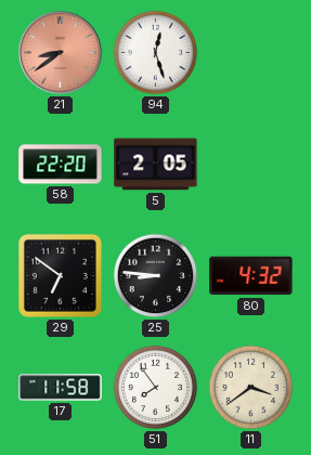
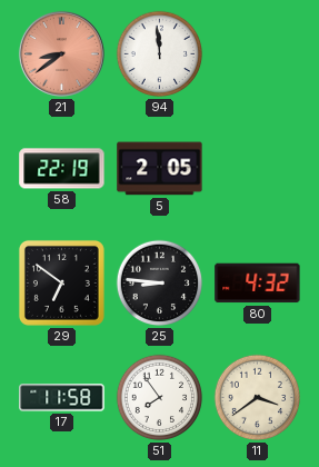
94: 12:27 -> 11:59
58: 22:20 -> 22:19
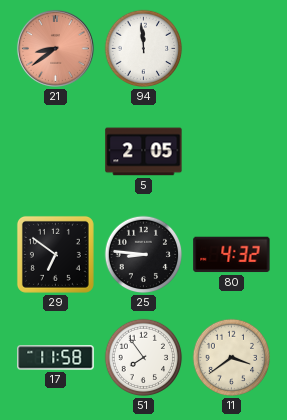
58: 22:19 -> none
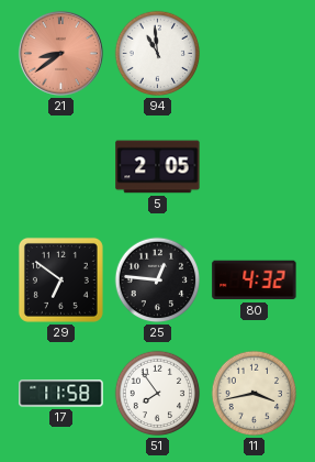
94: 11:59 -> 10:59
25: 8:46 -> 12:46
11: 3:39 -> 3:43
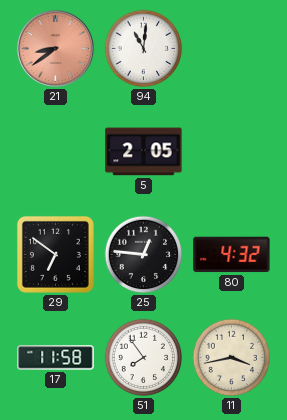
94: 10:59 -> 11:01
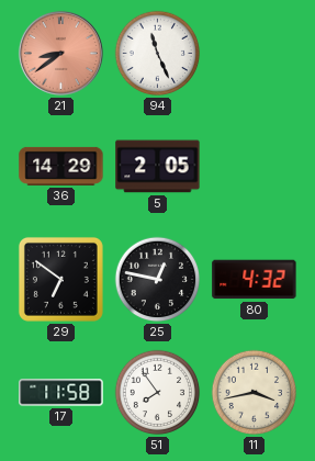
94: 11:01 -> 11:26
36: none -> 14:29
25: 12:46 -> 12:47
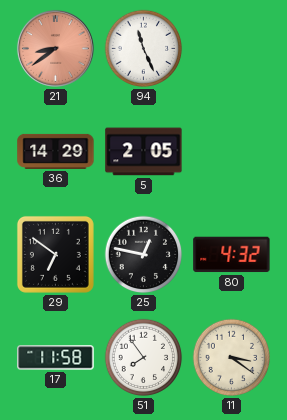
11: 3:43 -> 3:21
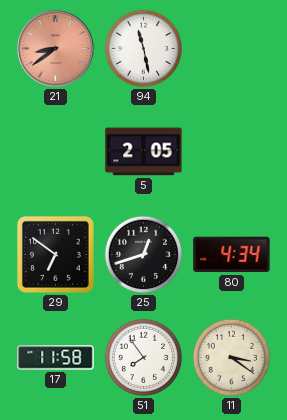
94: 11:26 -> 11:28
36: 14:29 -> none
25: 12:47 -> 12:42
80: 4:32 -> 4:34
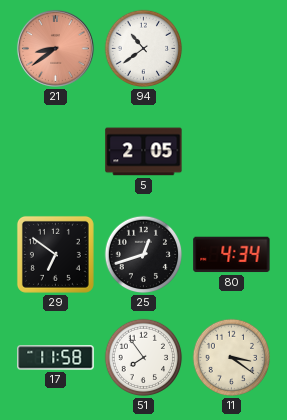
94: 11:28 -> 10:39
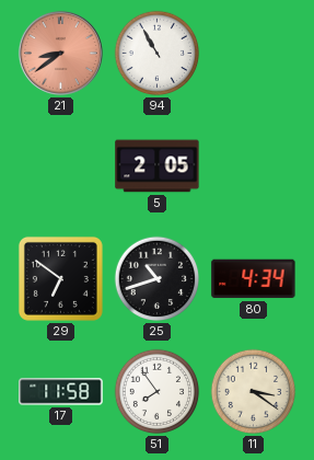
94: 10:39 -> 10:55
25: 12:42 -> 10:42
